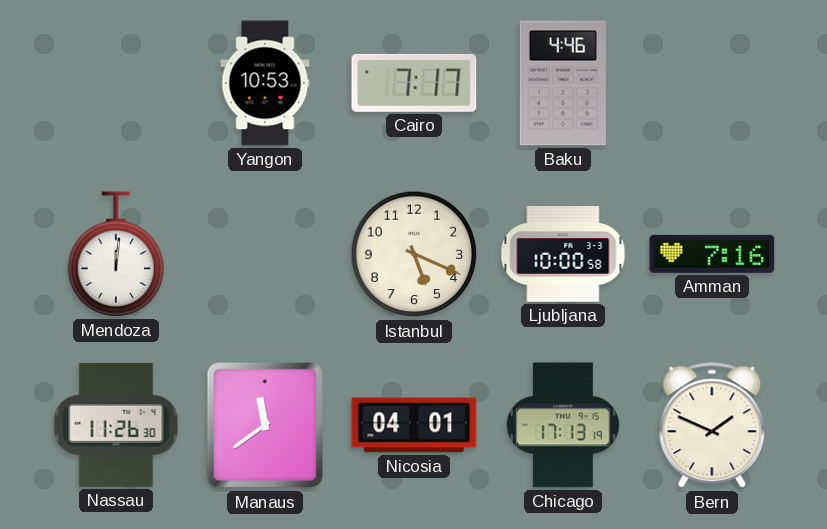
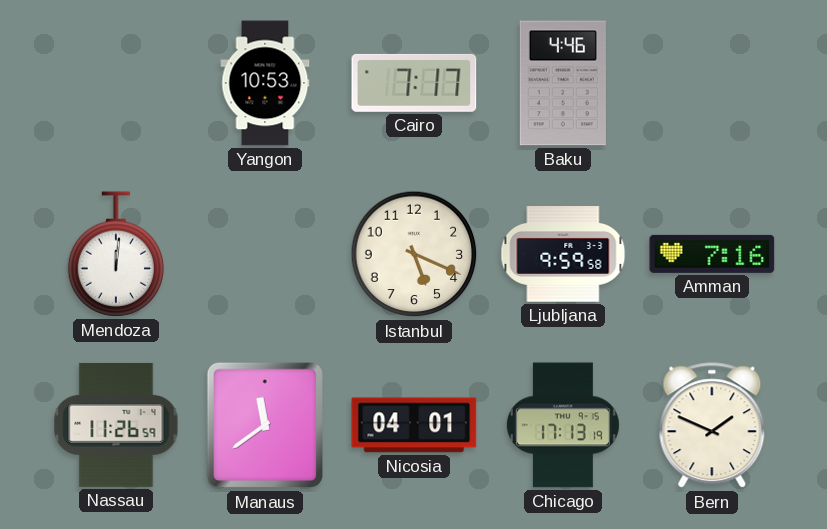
Ljubljana: 10:00 -> 9:59
Nassau: 11:26:30 -> 11:26:59
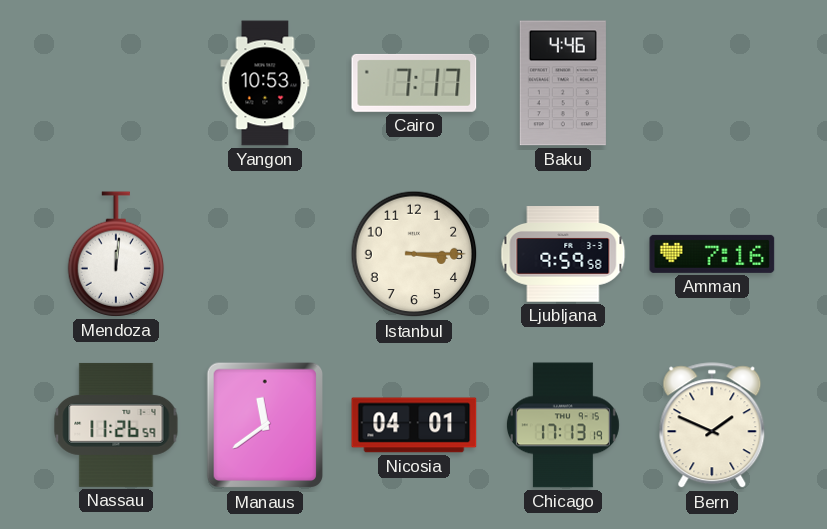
Istanbul: 5:19 -> 3:15
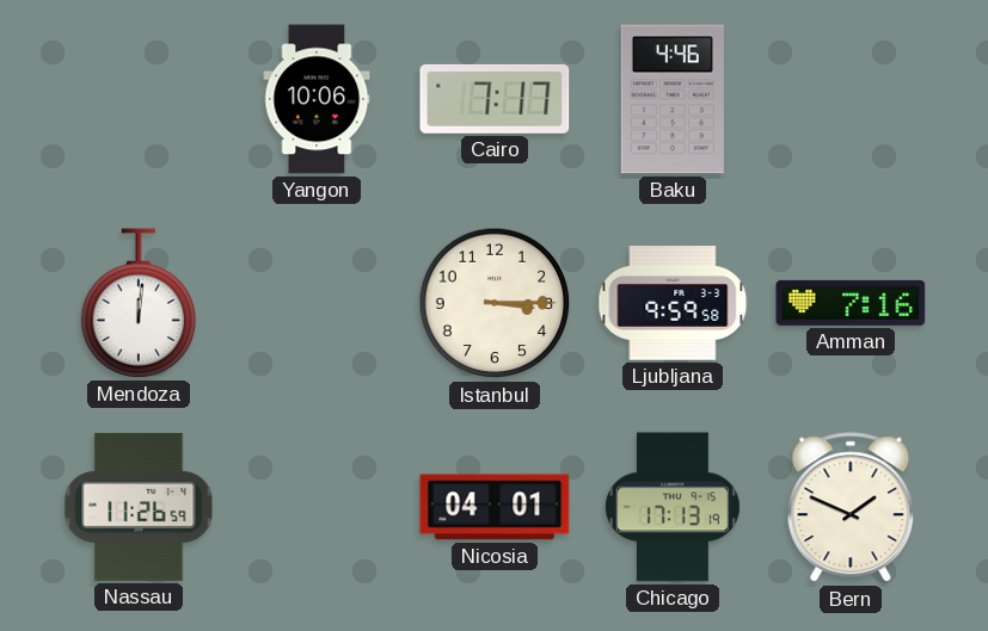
Yangon: 10:53 -> 10:06
Manaus: 11:39 -> none
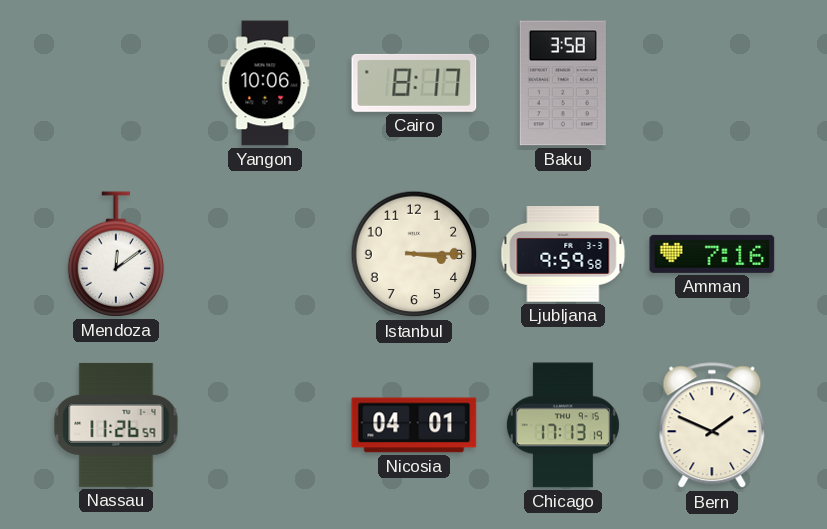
Cairo: 7:17 -> 8:17
Baku: 4:46 -> 3:58
Mendoza: 12:01 -> 12:09
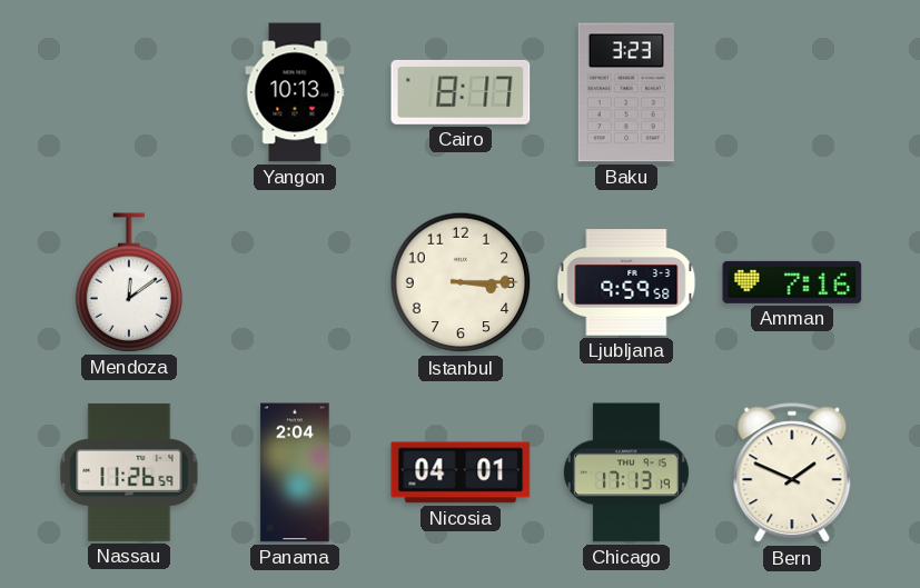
Yangon: 10:06 -> 10:13
Baku: 3:58 -> 3:23
Panama: none -> 2:04
